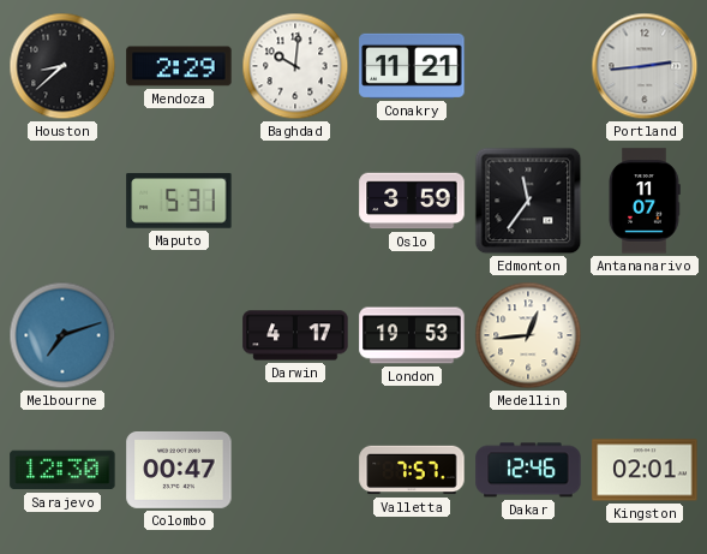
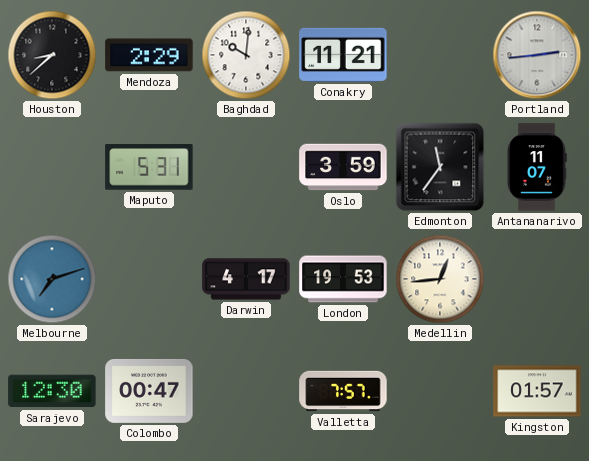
Dakar: 12:46 -> none
Kingston: 02:01 -> 01:57
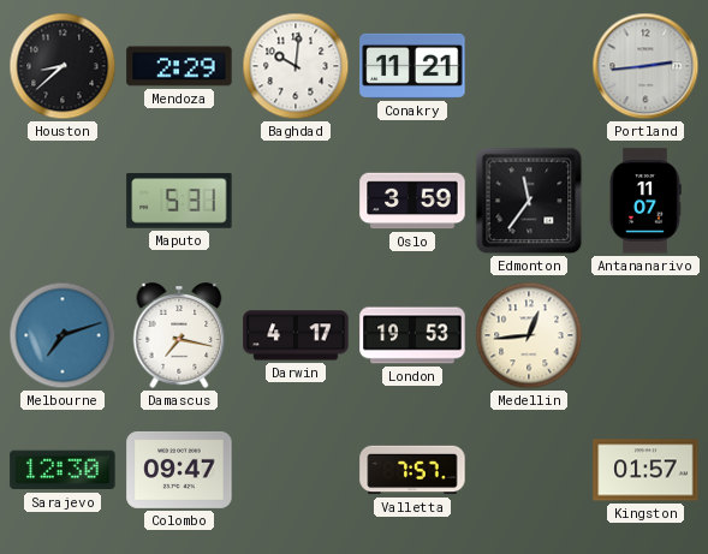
Damascus: none -> 7:17
Colombo: 00:47 -> 09:47
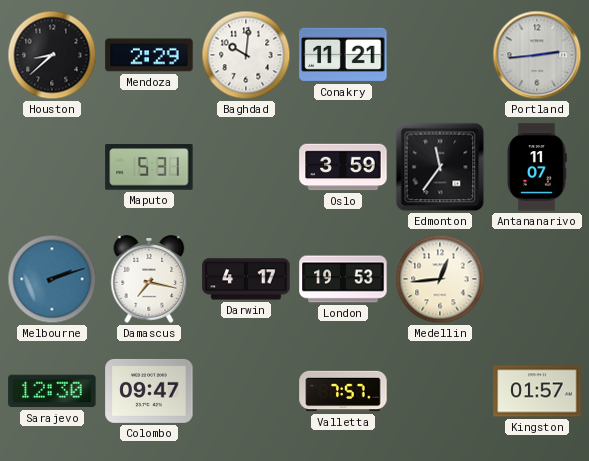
Melbourne: 7:12 -> 2:12
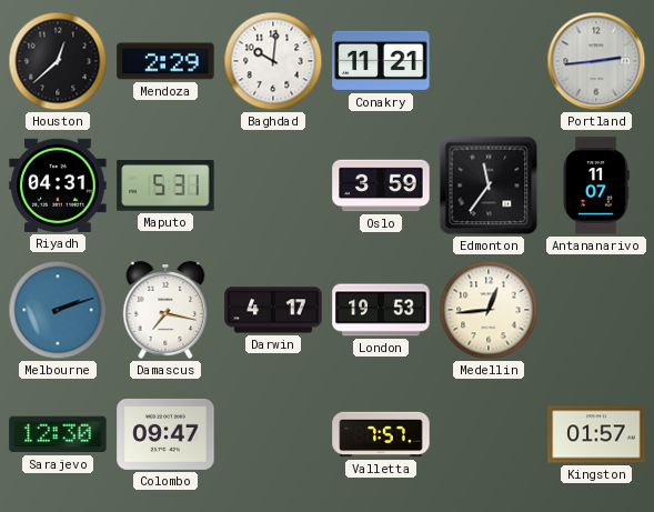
Houston: 8:38 -> 12:38
Riyadh: none -> 04:31
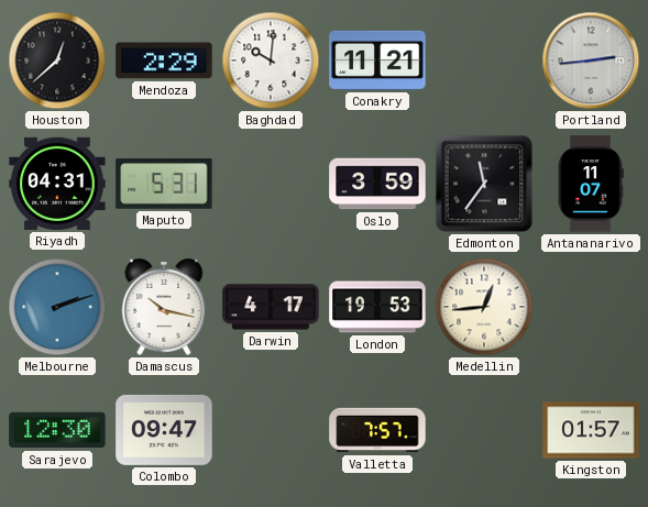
Damascus: 7:17 -> 10:17
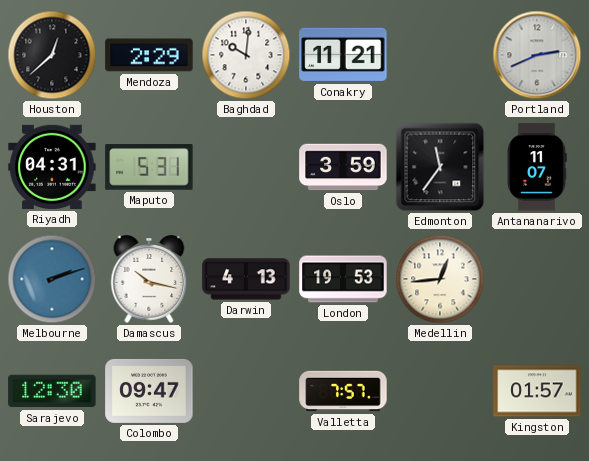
Portland: 2:44 -> 2:41
Darwin: 4:17 -> 4:13
